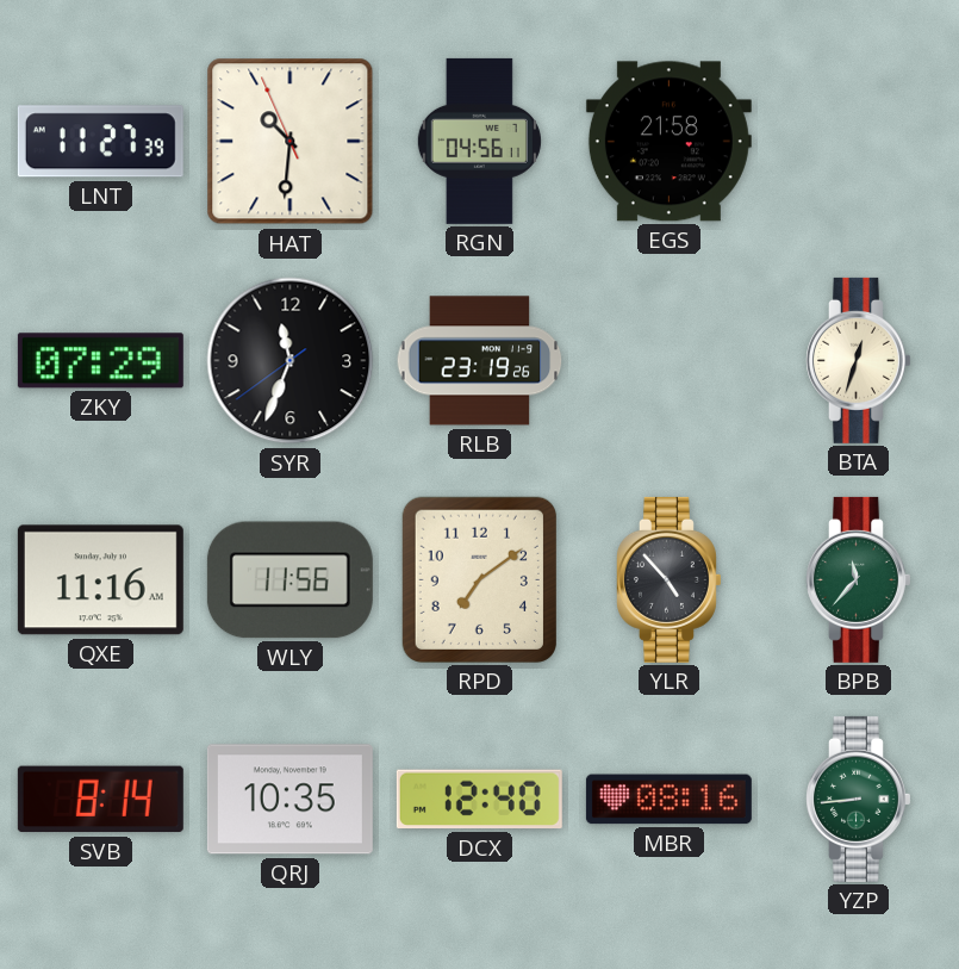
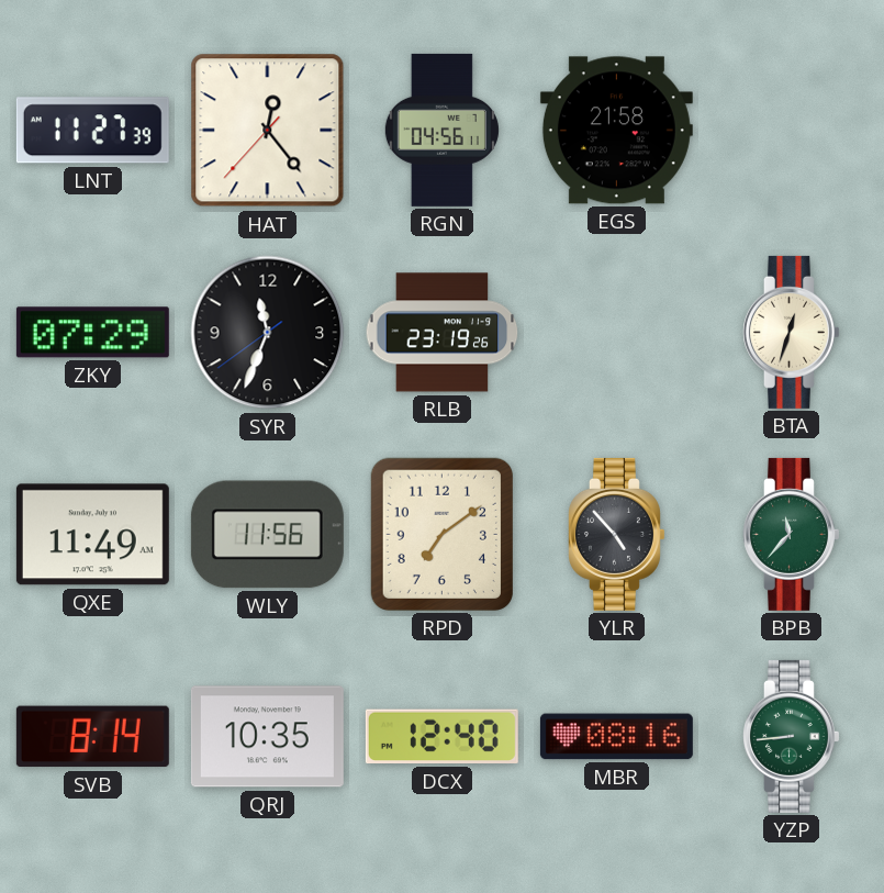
HAT: 10:30 -> 12:23
QXE: 11:16 -> 11:49
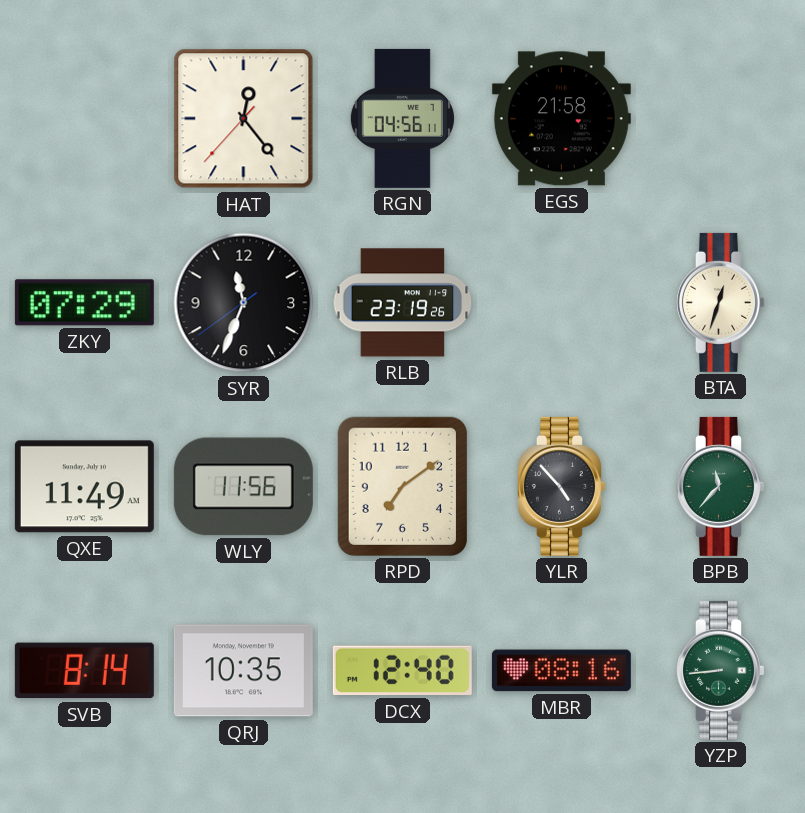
LNT: 11:27 -> none
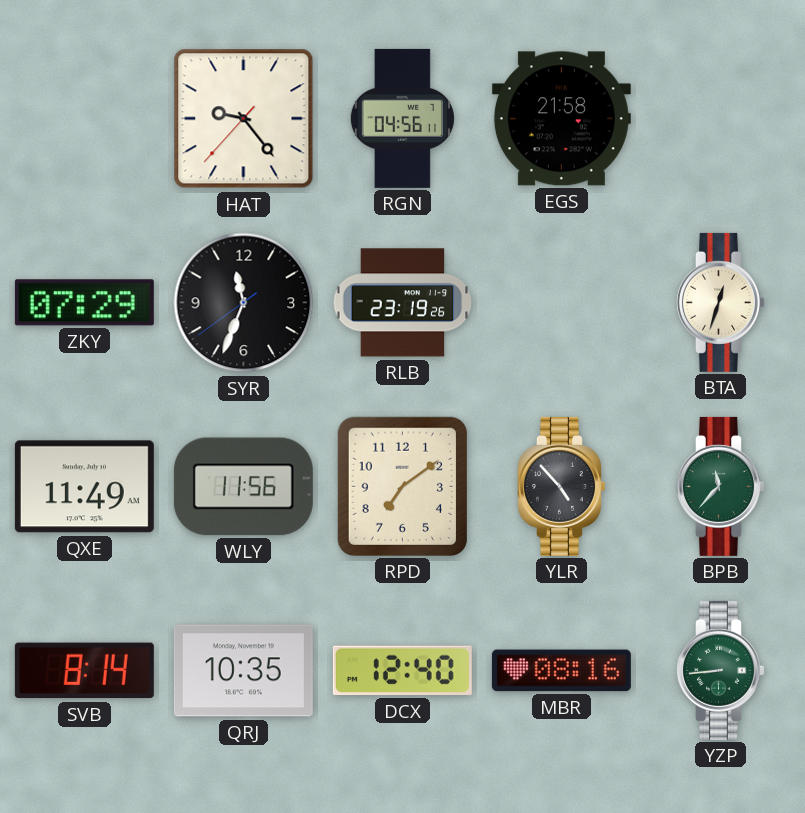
HAT: 12:23 -> 9:23
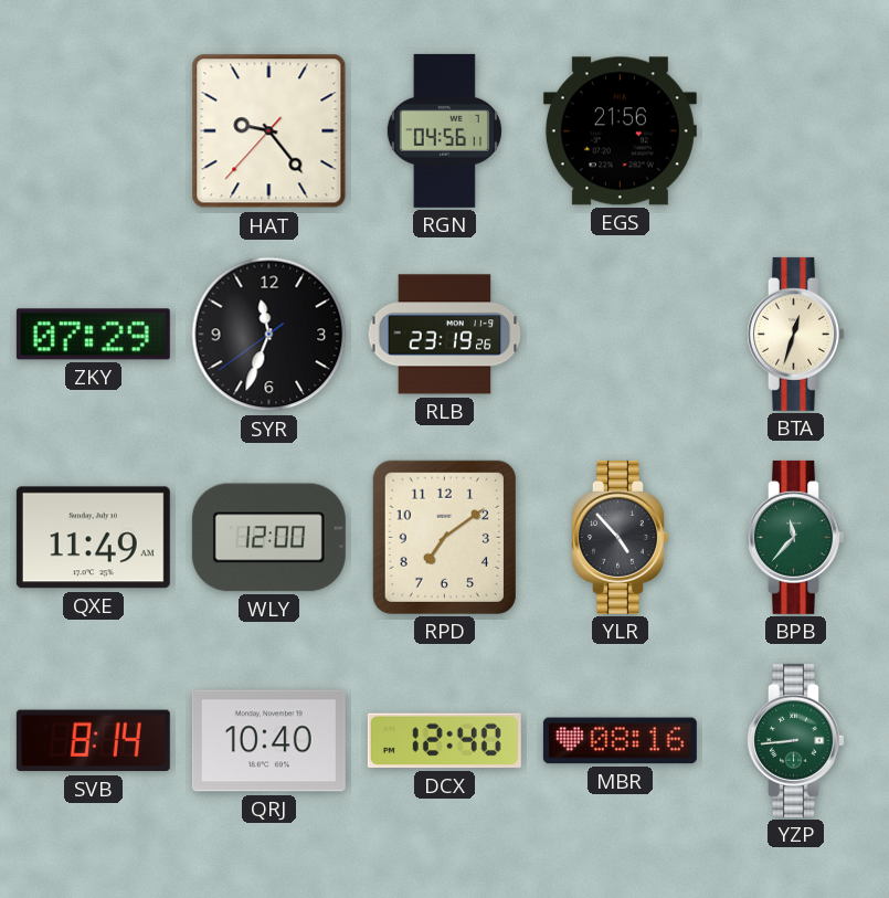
EGS: 21:58 -> 21:56
WLY: 11:56 -> 12:00
QRJ: 10:35 -> 10:40
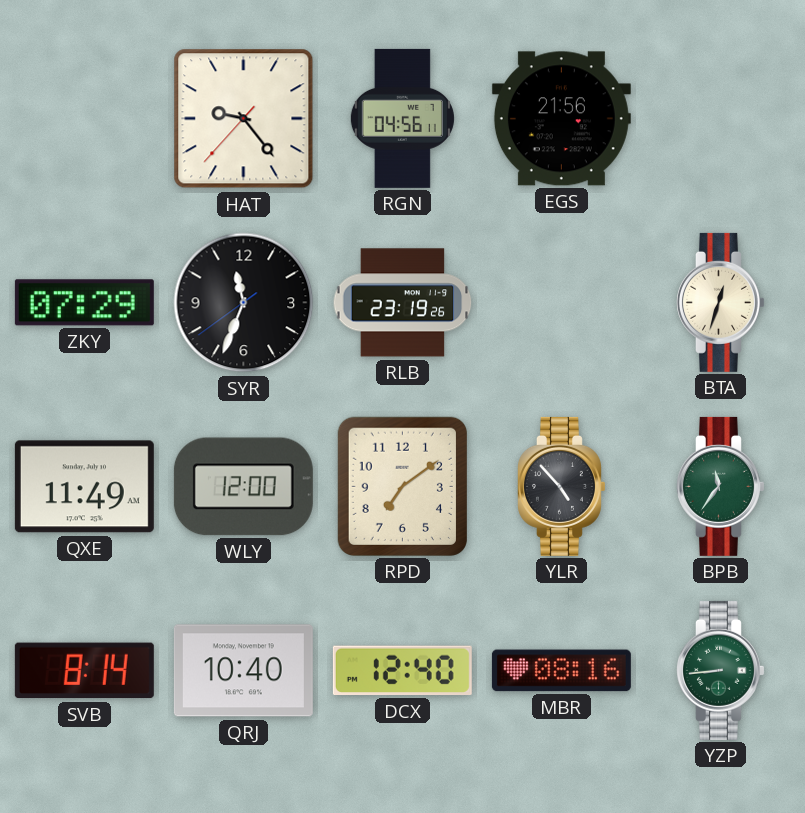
BPB: 11:37 -> 11:36
